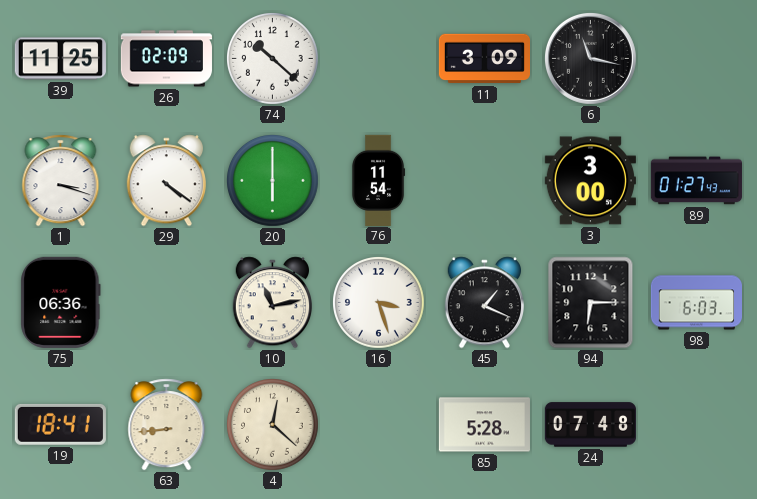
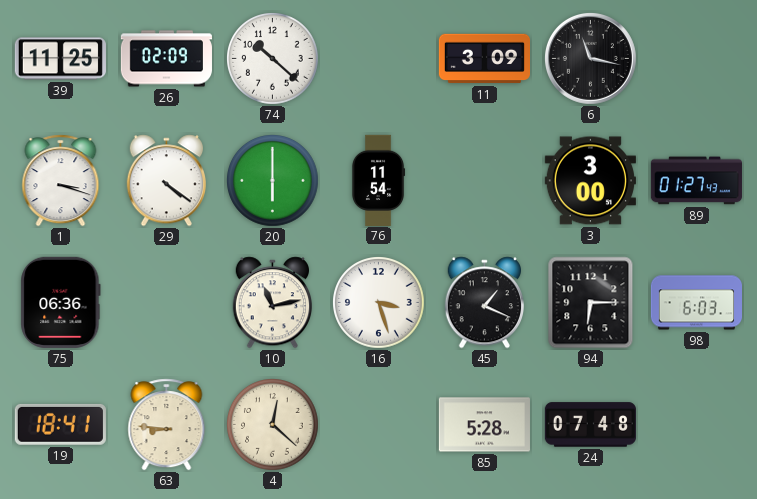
63: 8:44 -> 8:46
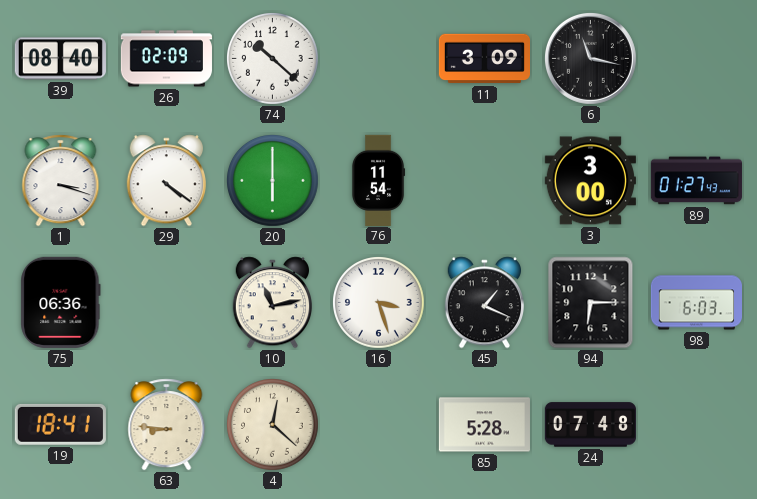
39: 11:25 -> 08:40
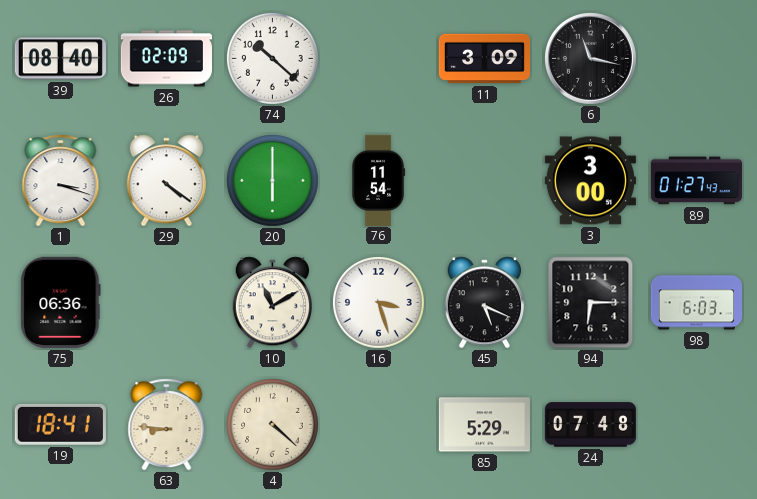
10: 11:13 -> 11:10
45: 1:19 -> 5:19
4: 12:22 -> 4:22
85: 5:28 -> 5:29
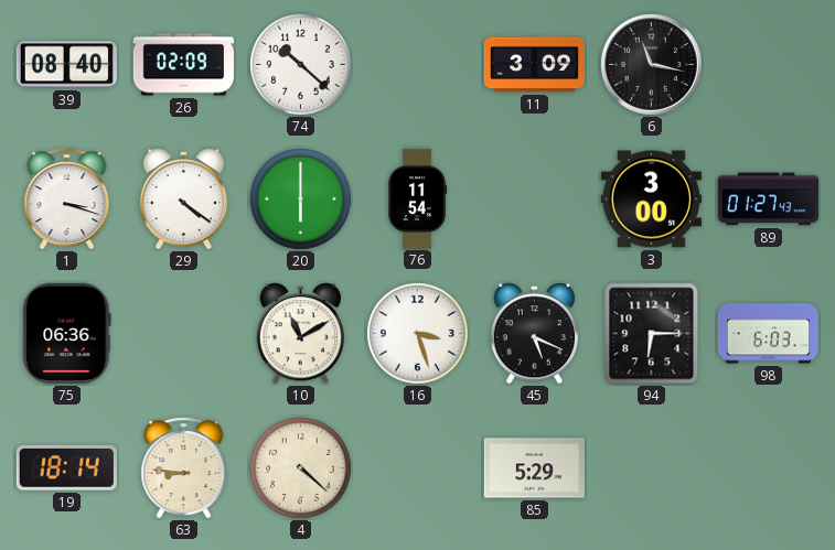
19: 18:41 -> 18:14
24: 07:48 -> none
